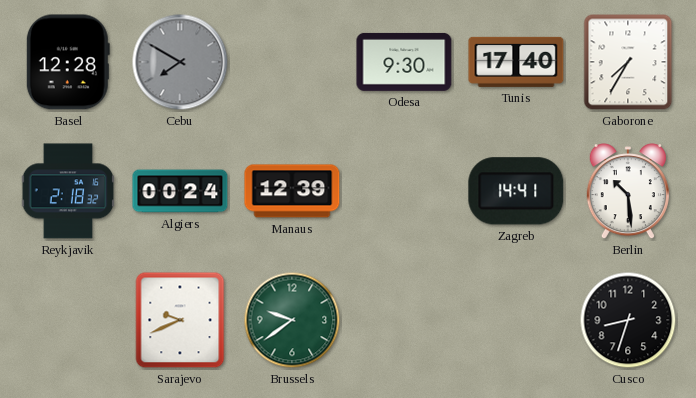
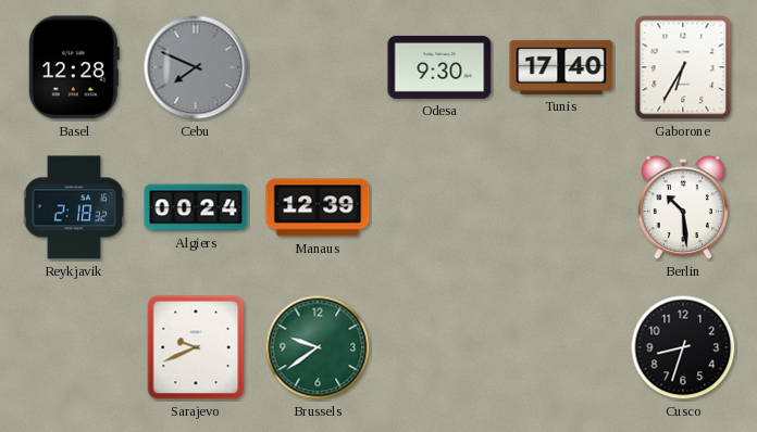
Cebu: 7:50 -> 7:49
Gaborone: 7:35 -> 6:35
Zagreb: 14:41 -> none
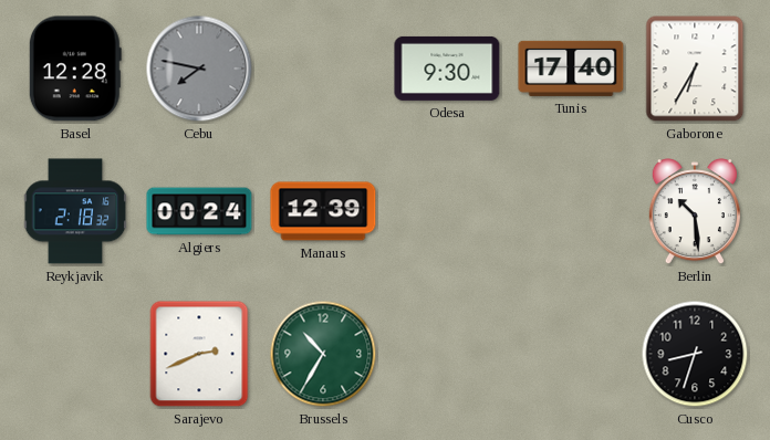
Cebu: 7:49 -> 7:47
Sarajevo: 9:41 -> 2:41
Brussels: 9:39 -> 10:35
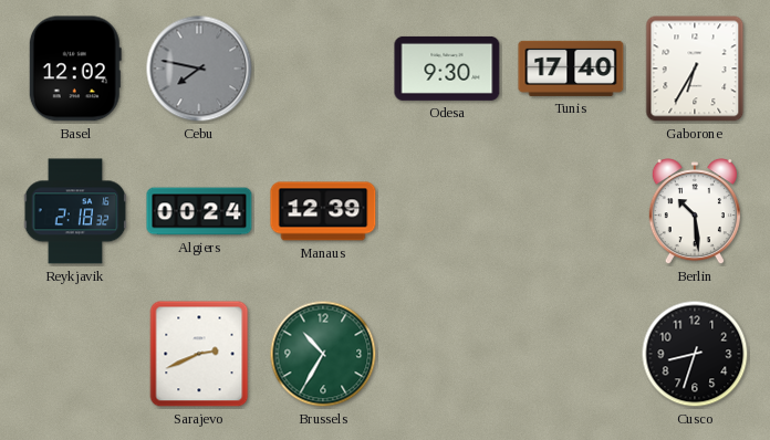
Basel: 12:28 -> 12:02
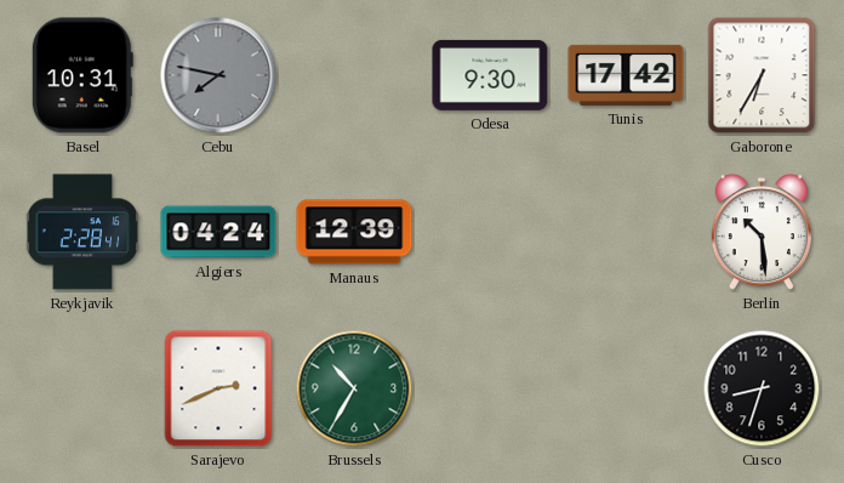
Basel: 12:02 -> 10:31
Tunis: 17:40 -> 17:42
Reykjavik: 2:18 -> 2:28
Algiers: 00:24 -> 04:24
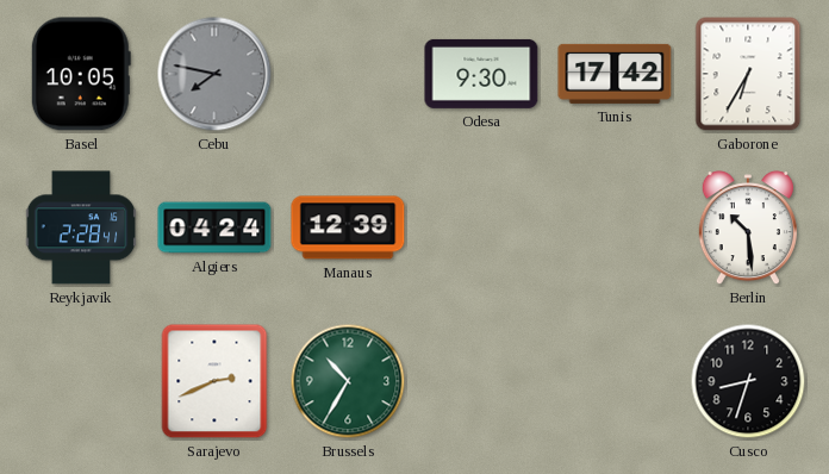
Basel: 10:31 -> 10:05
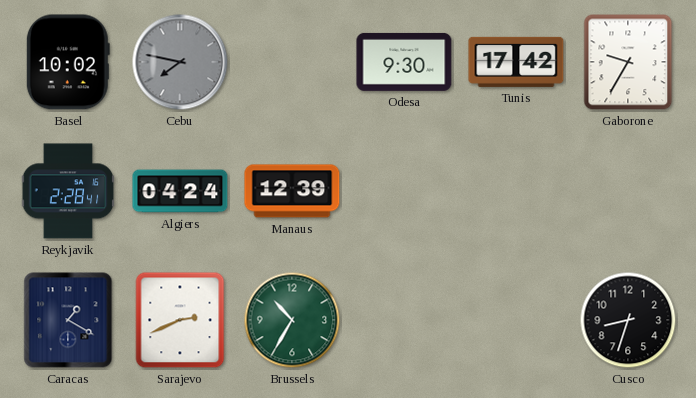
Basel: 10:05 -> 10:02
Gaborone: 6:35 -> 9:35
Berlin: 10:29 -> none
Caracas: none -> 1:20
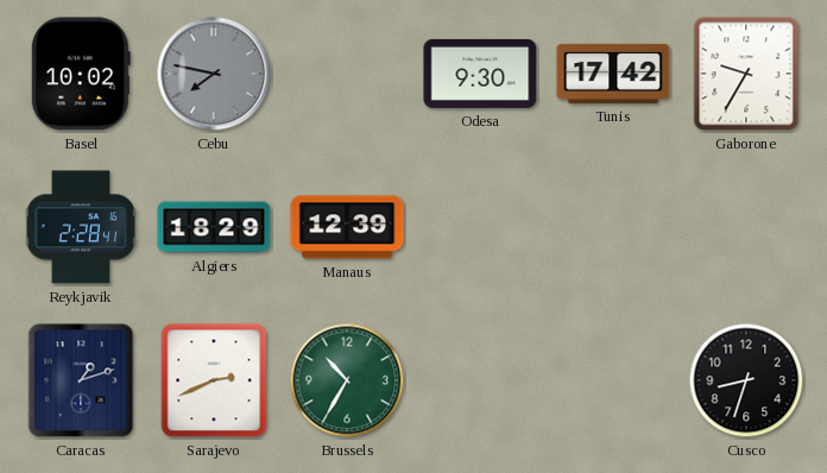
Algiers: 04:24 -> 18:29
Caracas: 1:20 -> 1:12
